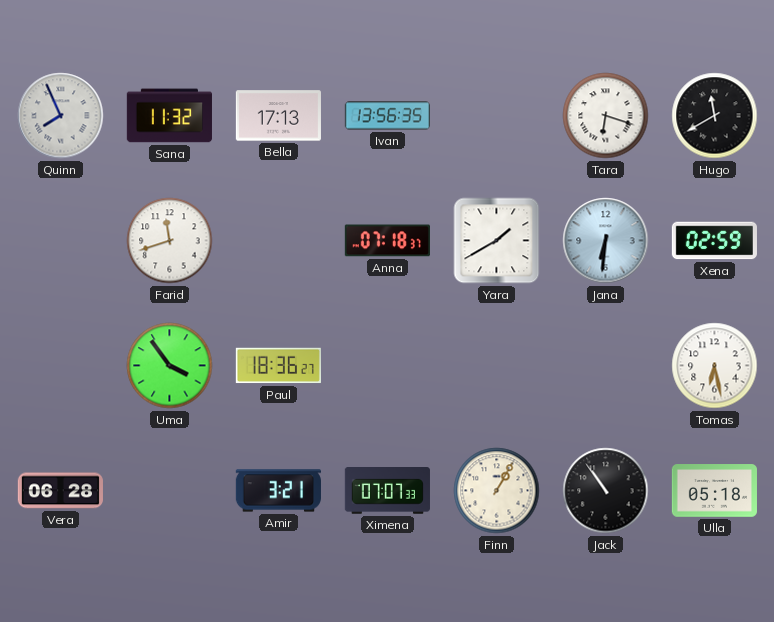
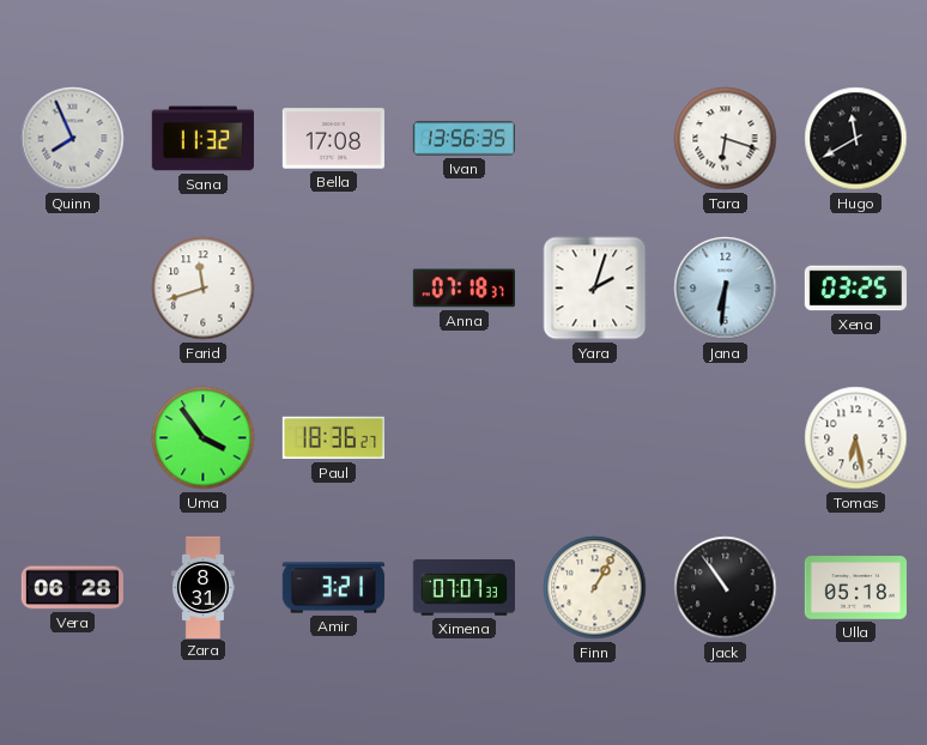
Bella: 17:13 -> 17:08
Yara: 1:40 -> 2:03
Xena: 02:59 -> 03:25
Zara: none -> 8:31
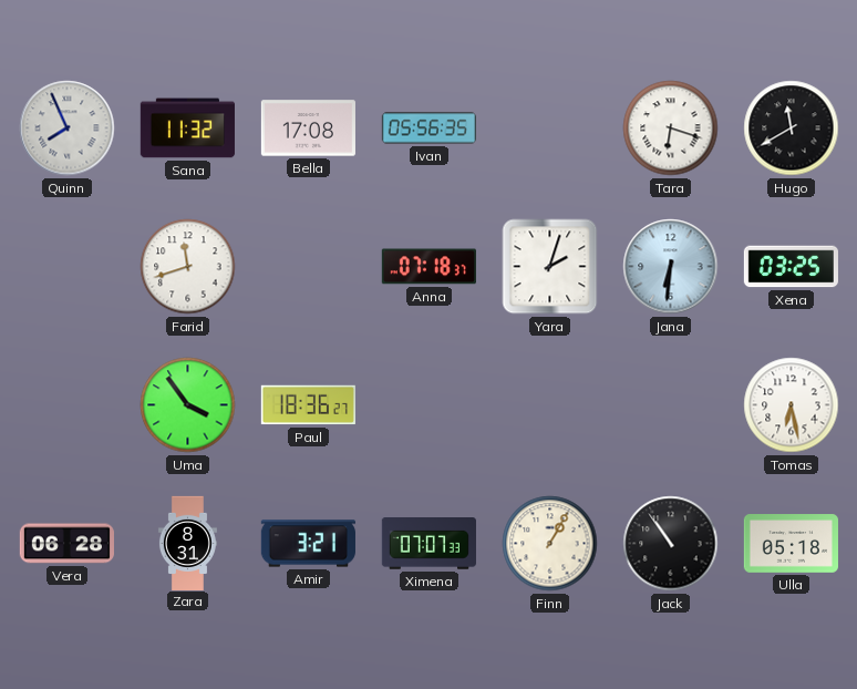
Ivan: 13:56 -> 05:56
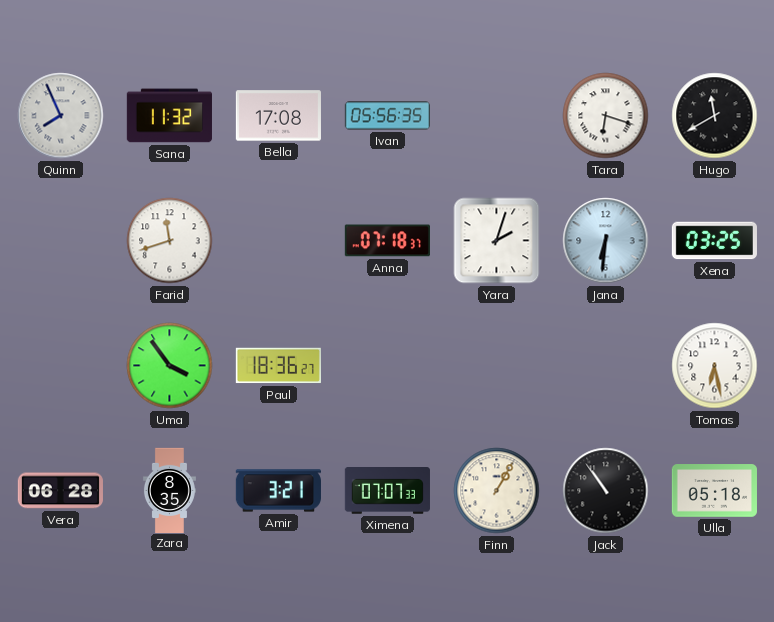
Zara: 8:31 -> 8:35
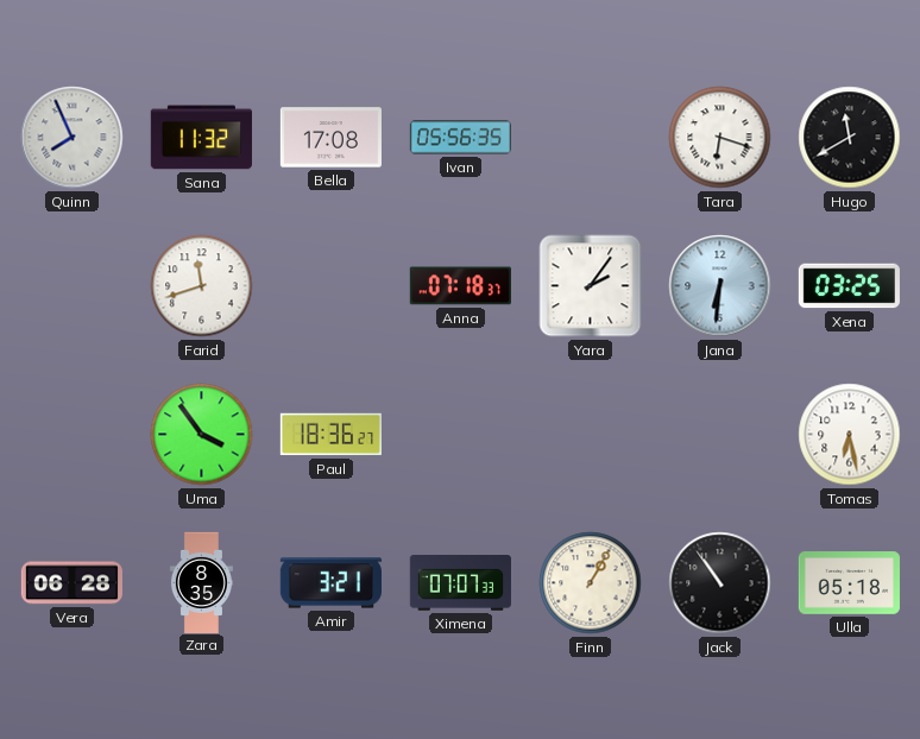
Yara: 2:03 -> 2:06
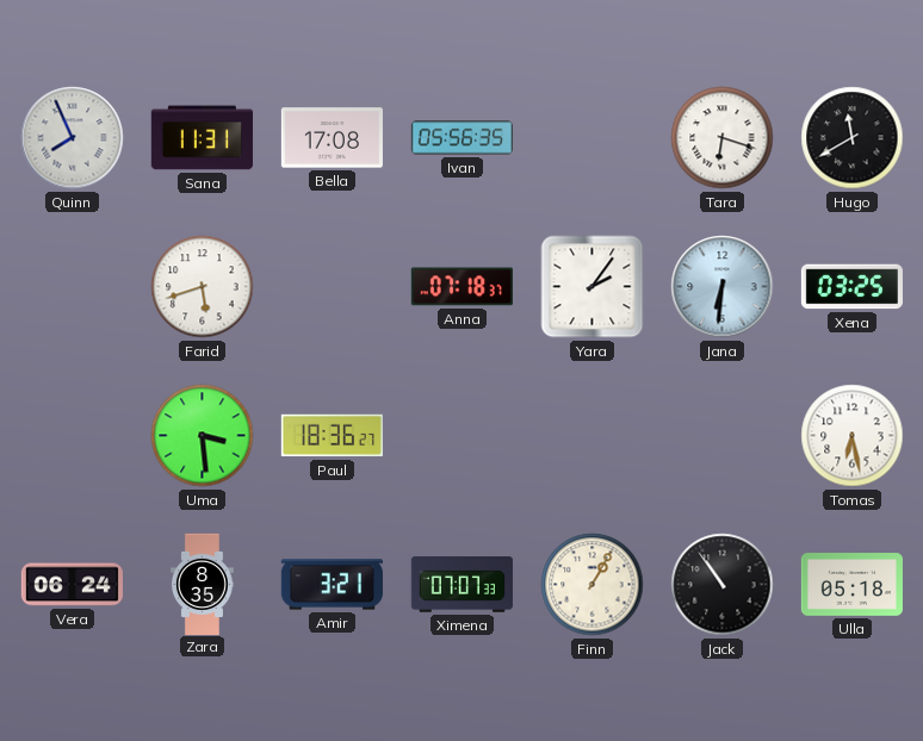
Sana: 11:32 -> 11:31
Farid: 11:42 -> 5:42
Uma: 3:54 -> 3:29
Vera: 06:28 -> 06:24
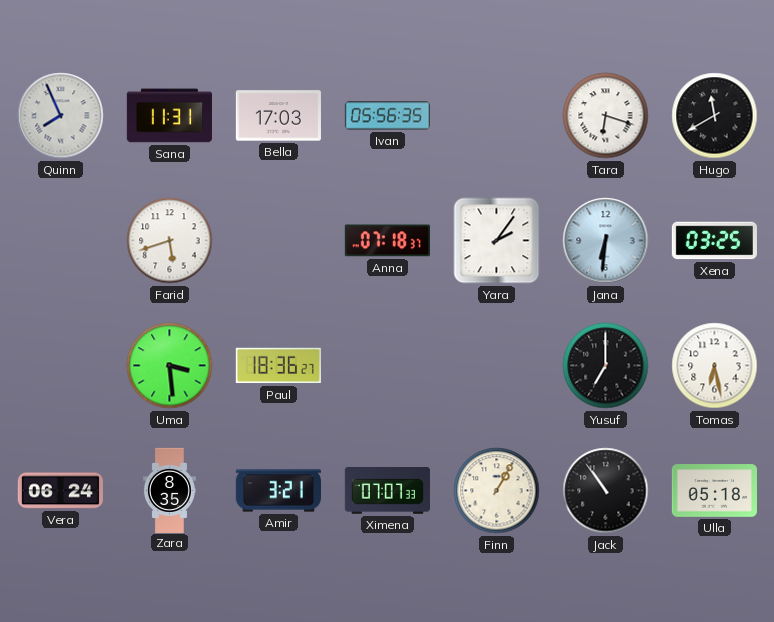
Bella: 17:08 -> 17:03
Yusuf: none -> 7:00
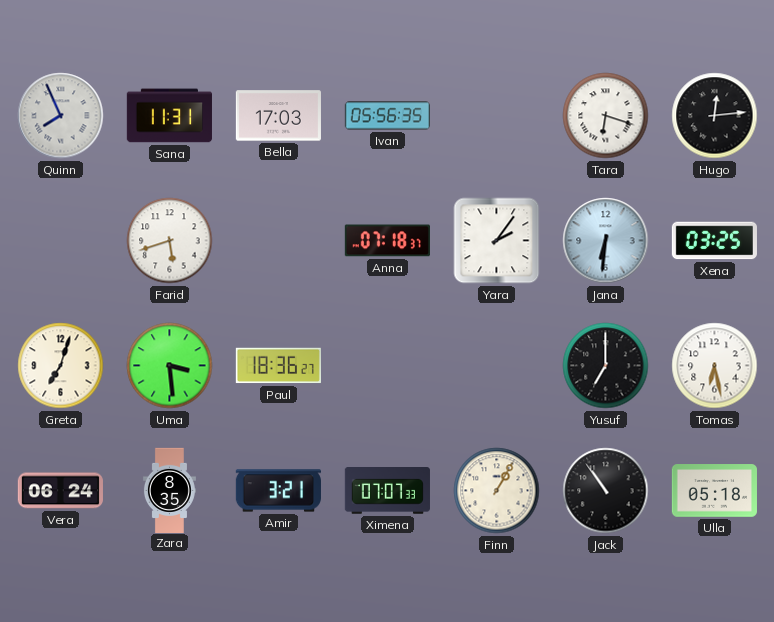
Hugo: 11:40 -> 12:14
Greta: none -> 7:03
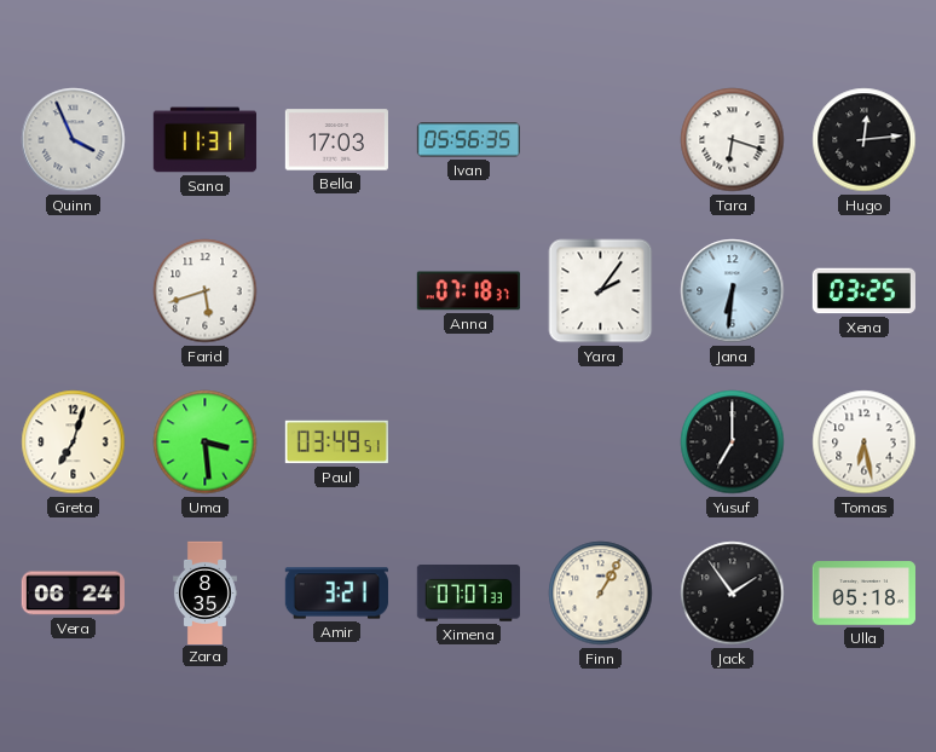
Quinn: 7:56 -> 3:56
Paul: 18:36 -> 03:49
Jack: 10:54 -> 1:54
